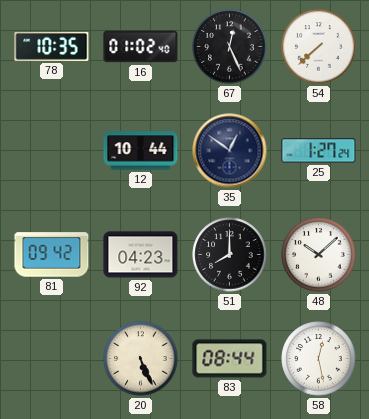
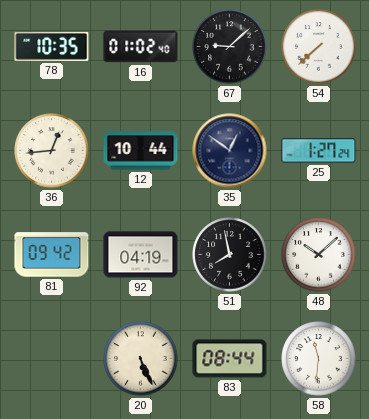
67: 12:26 -> 9:08
36: none -> 12:44
92: 04:23 -> 04:19
51: 8:00 -> 7:58
58: 12:28 -> 11:31
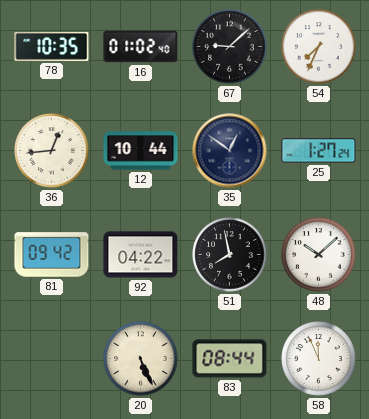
54: 7:38 -> 7:34
92: 04:19 -> 04:22
58: 11:31 -> 11:56
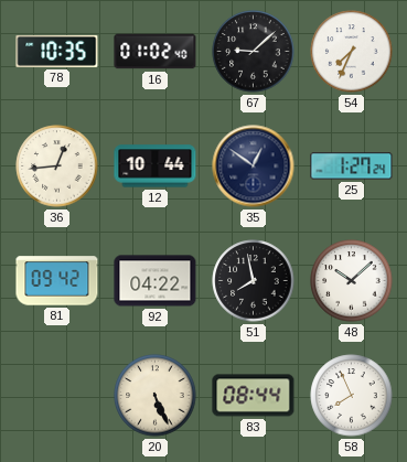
58: 11:56 -> 7:56
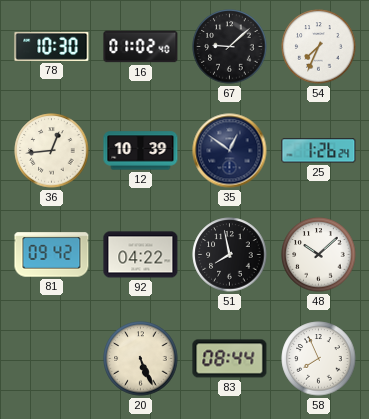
78: 10:35 -> 10:30
12: 10:44 -> 10:39
25: 1:27 -> 1:26
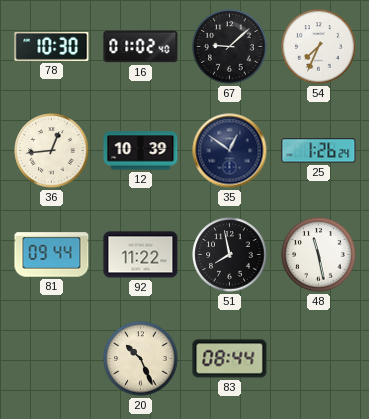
81: 09:42 -> 09:44
92: 04:22 -> 11:22
48: 10:08 -> 11:28
20: 5:26 -> 10:26
58: 7:56 -> none
